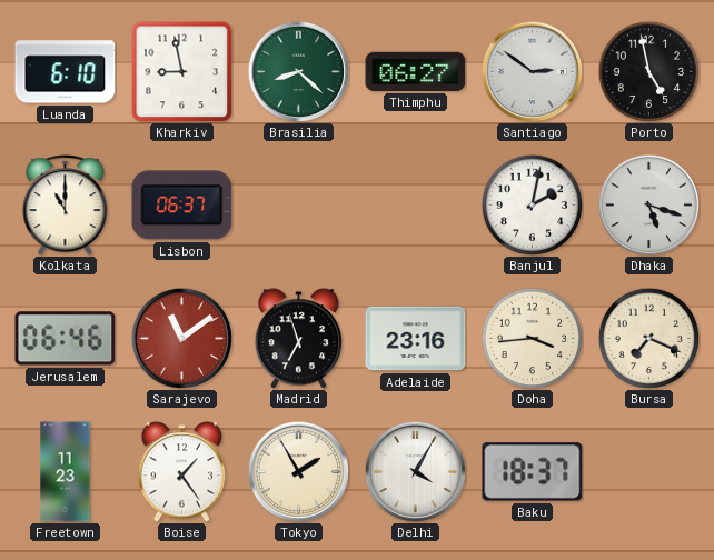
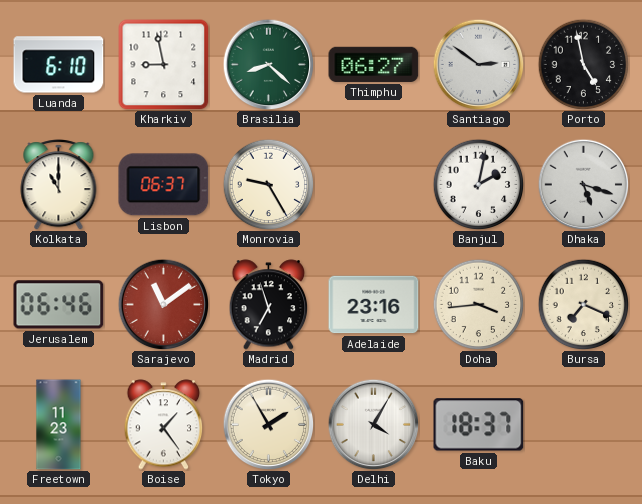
Monrovia: none -> 9:25
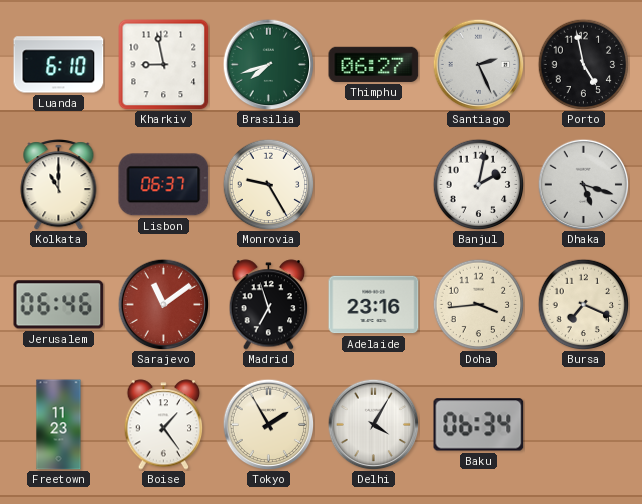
Brasilia: 8:22 -> 7:42
Santiago: 2:51 -> 2:26
Baku: 18:37 -> 06:34
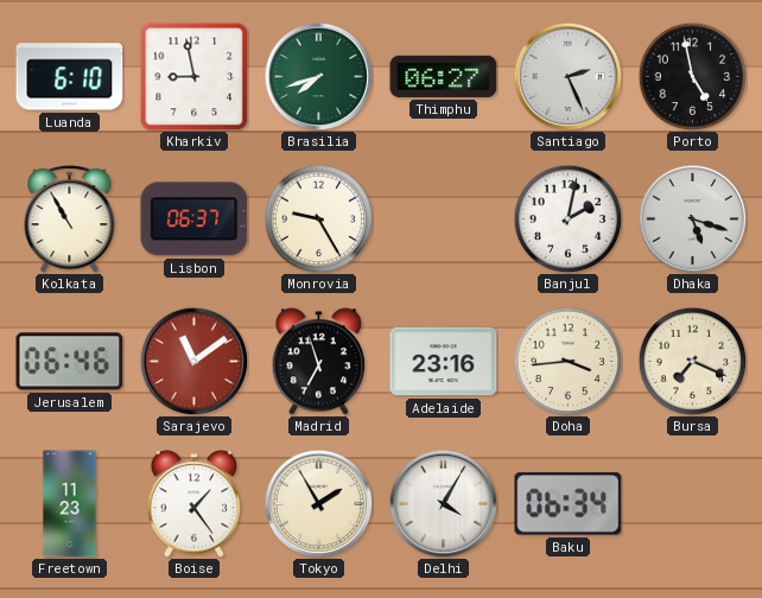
Kolkata: 11:00 -> 10:55
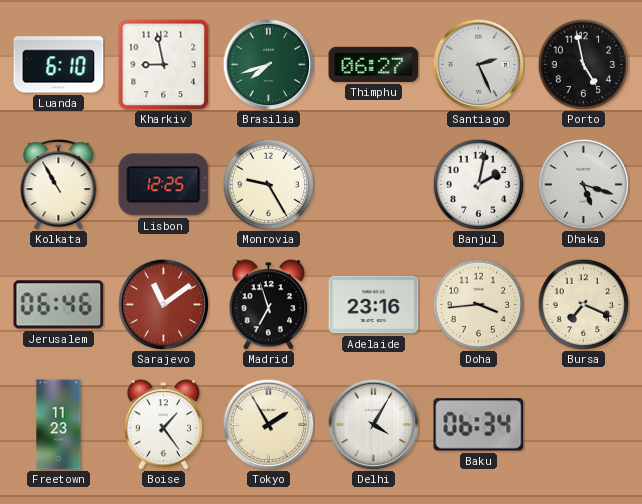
Lisbon: 06:37 -> 12:25
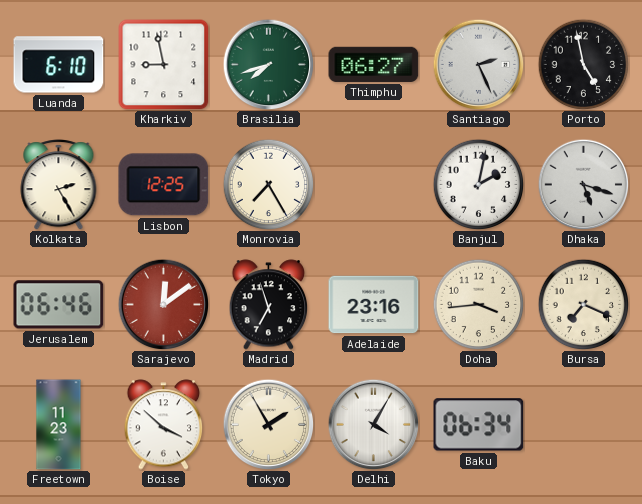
Kolkata: 10:55 -> 2:25
Monrovia: 9:25 -> 7:25
Sarajevo: 11:09 -> 12:09
Boise: 1:24 -> 3:52
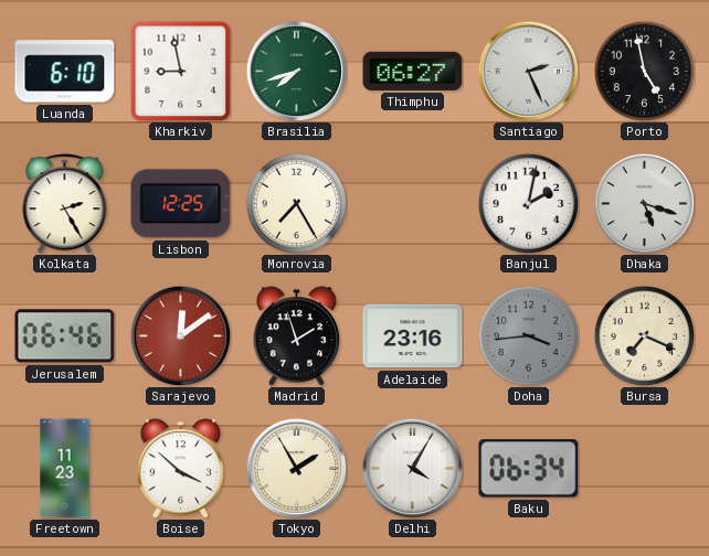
Madrid: 6:57 -> 1:57
Doha dial: cream -> grey
